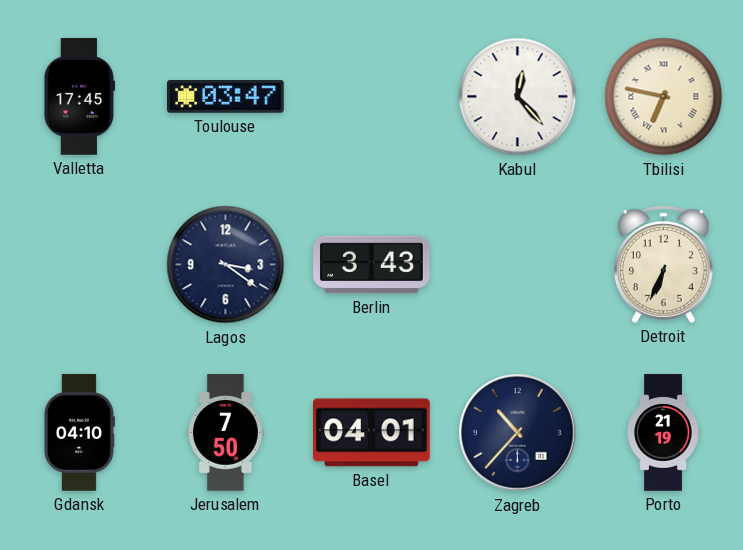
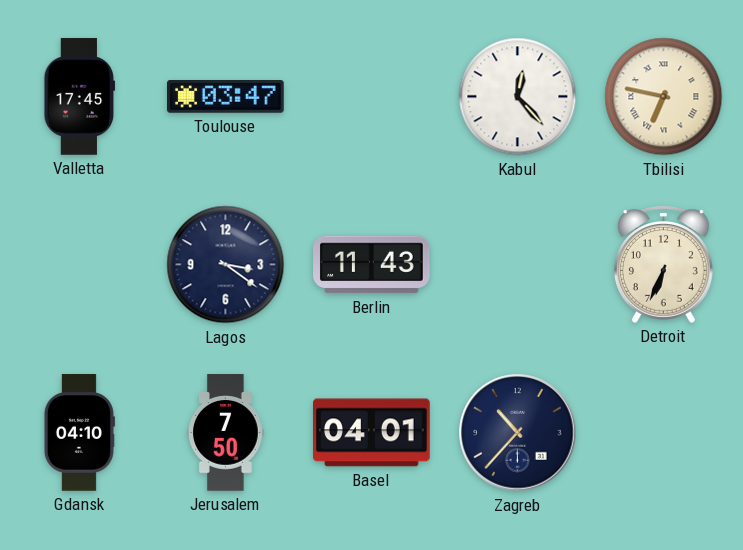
Berlin: 3:43 -> 11:43
Porto: 21:19 -> none
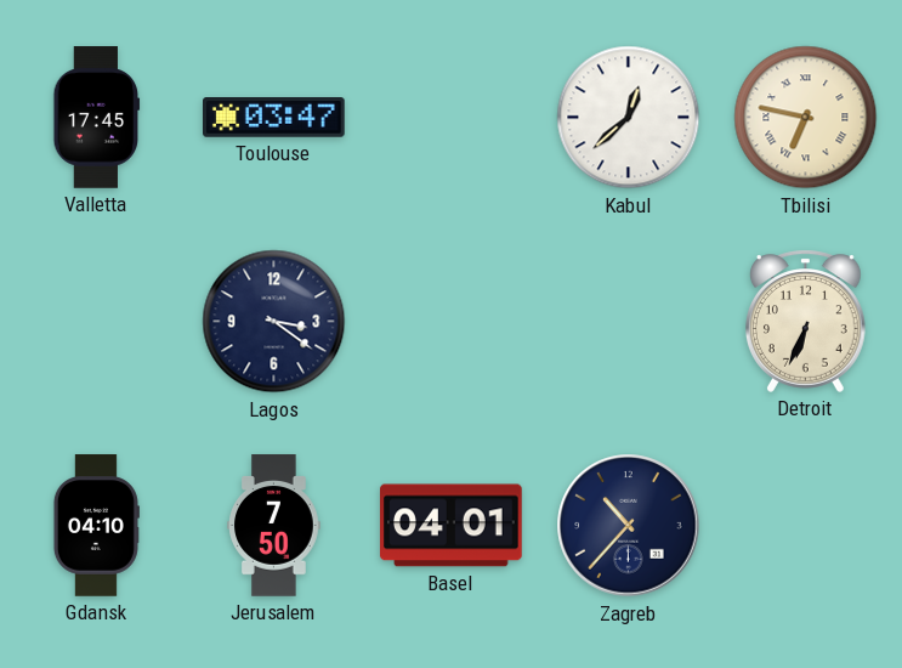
Kabul: 12:23 -> 12:38
Berlin: 11:43 -> none
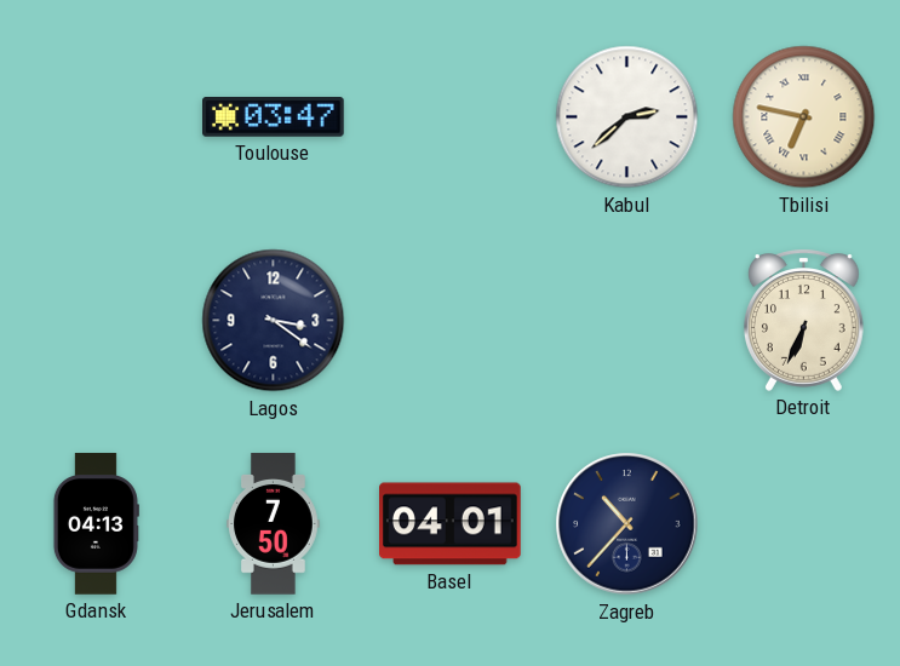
Valletta: 17:45 -> none
Kabul: 12:38 -> 2:38
Gdansk: 04:10 -> 04:13
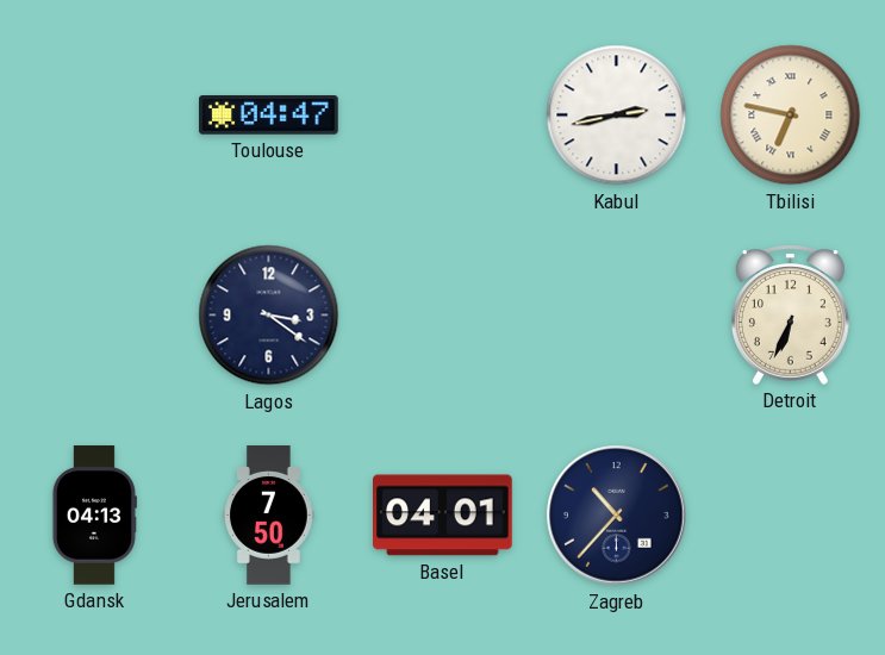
Toulouse: 03:47 -> 04:47
Kabul: 2:38 -> 2:43
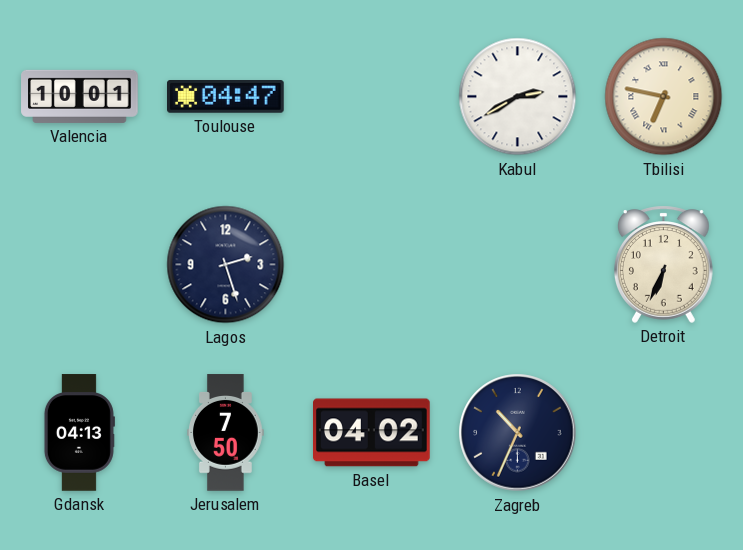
Valencia: none -> 10:01
Kabul: 2:43 -> 2:40
Lagos: 3:21 -> 2:27
Basel: 04:01 -> 04:02
Zagreb: 10:37 -> 10:34
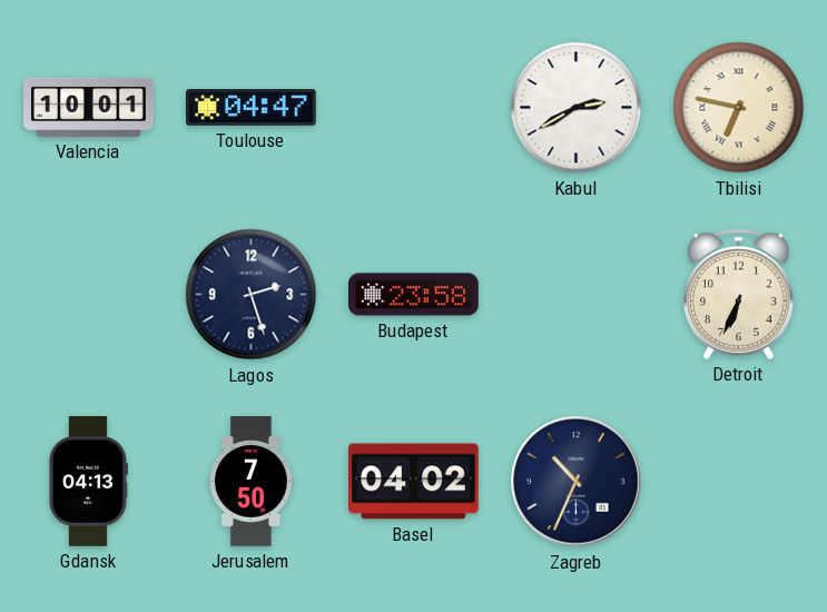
Budapest: none -> 23:58
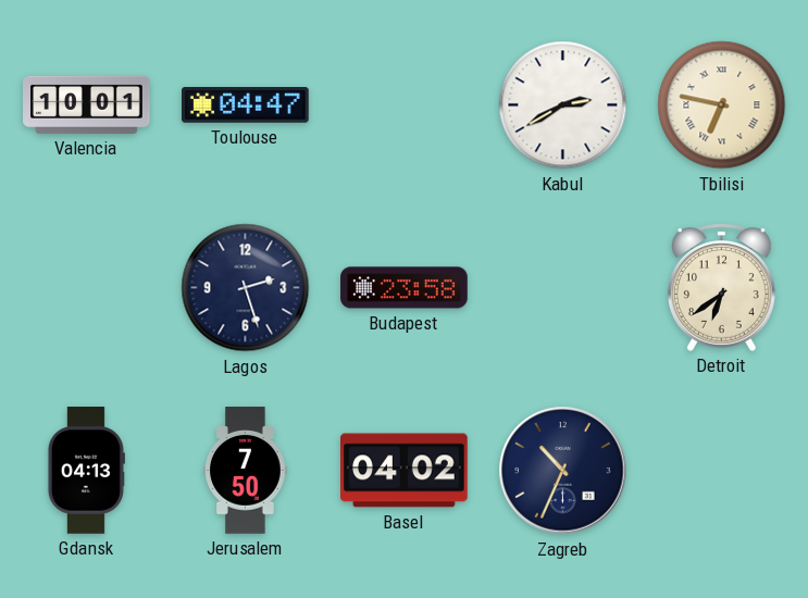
Detroit: 6:34 -> 6:39
